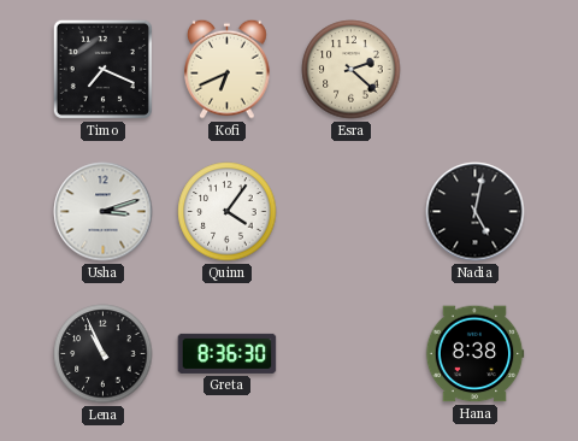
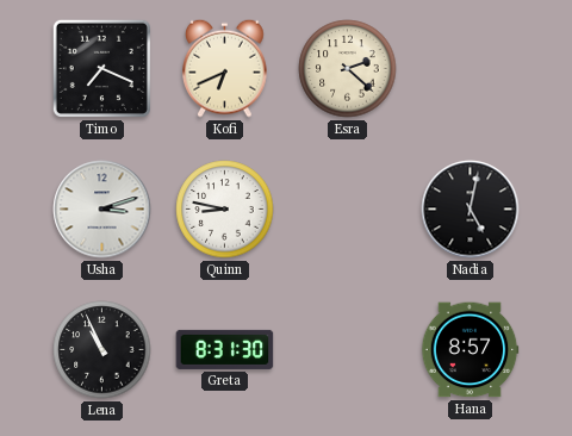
Quinn: 4:06 -> 8:47
Greta: 8:36 -> 8:31
Hana: 8:38 -> 8:57
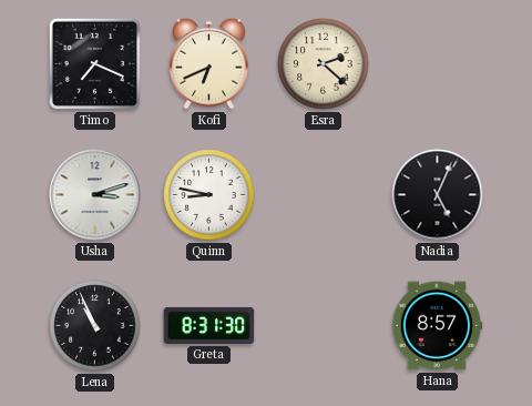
Nadia: 5:02 -> 5:04
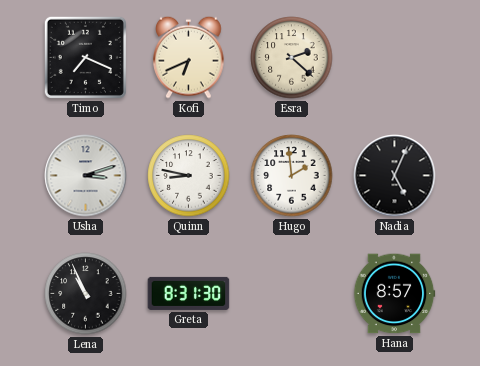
Hugo: none -> 1:59
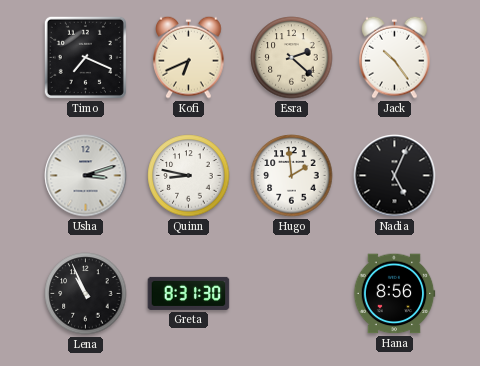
Jack: none -> 10:24
Hana: 8:57 -> 8:56
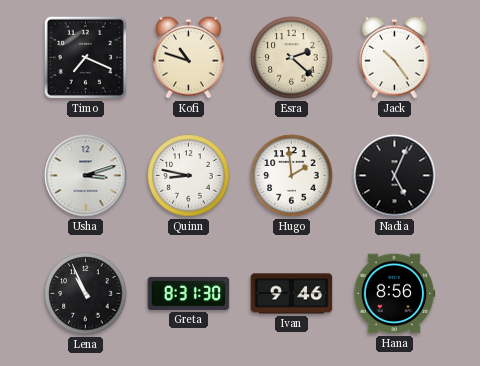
Kofi: 6:41 -> 10:48
Ivan: none -> 9:46
